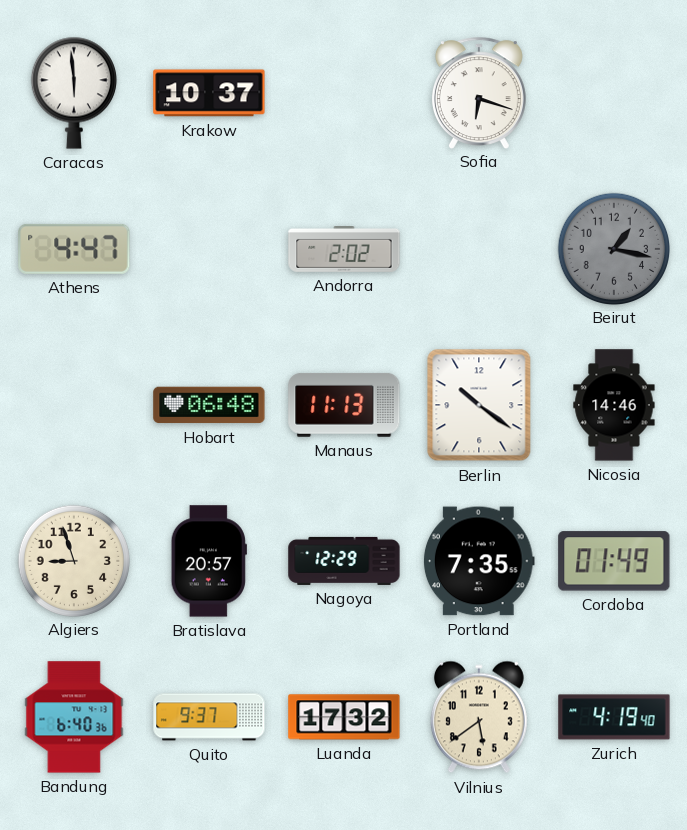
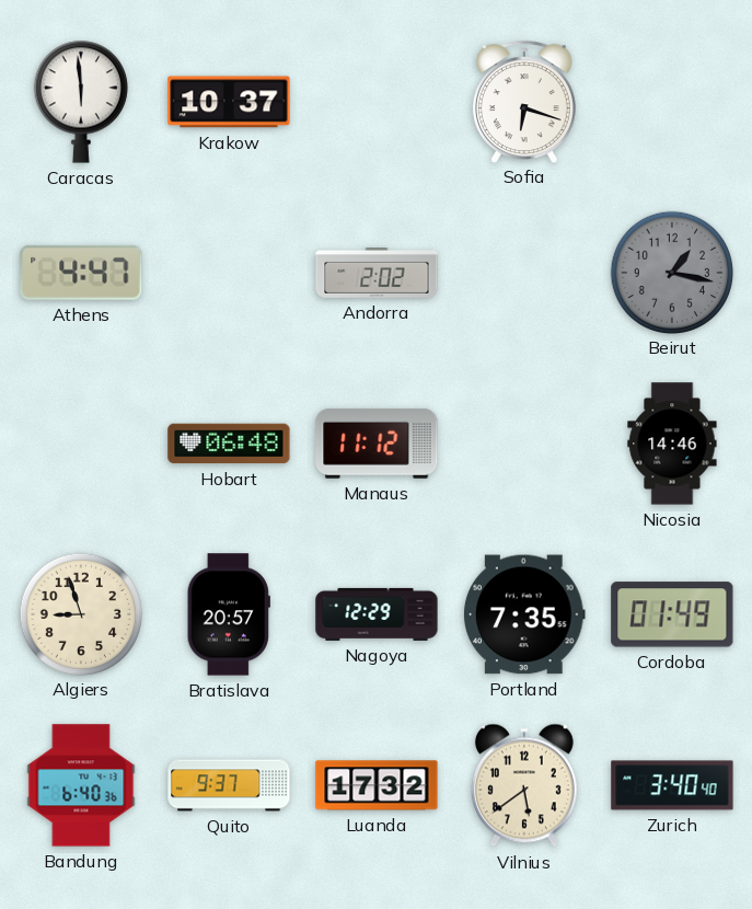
Manaus: 11:13 -> 11:12
Berlin: 10:21 -> none
Zurich: 4:19 -> 3:40
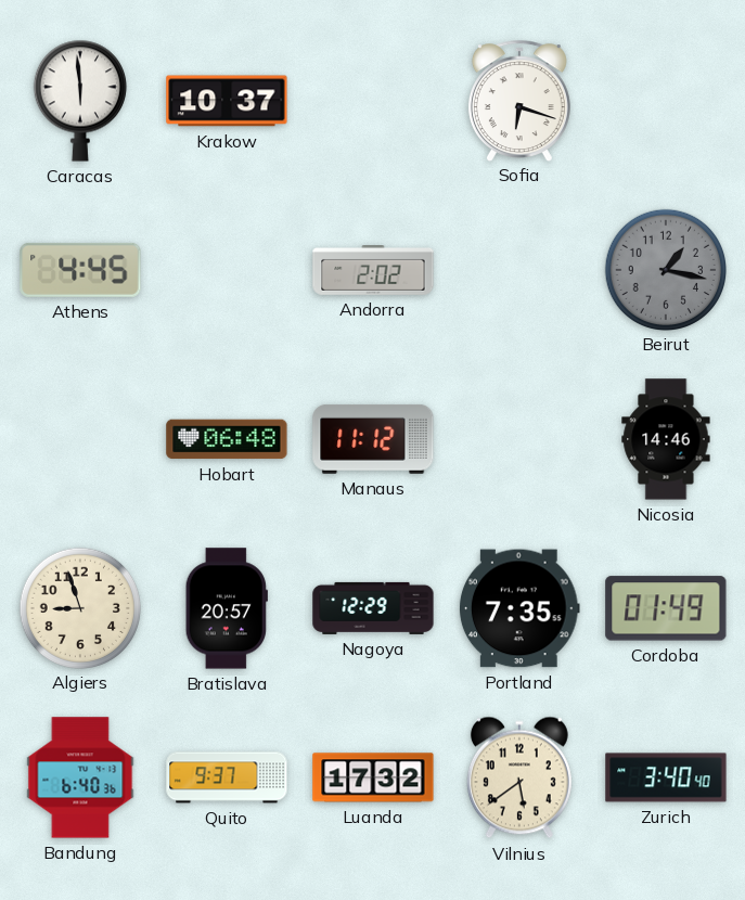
Athens: 4:47 -> 4:45
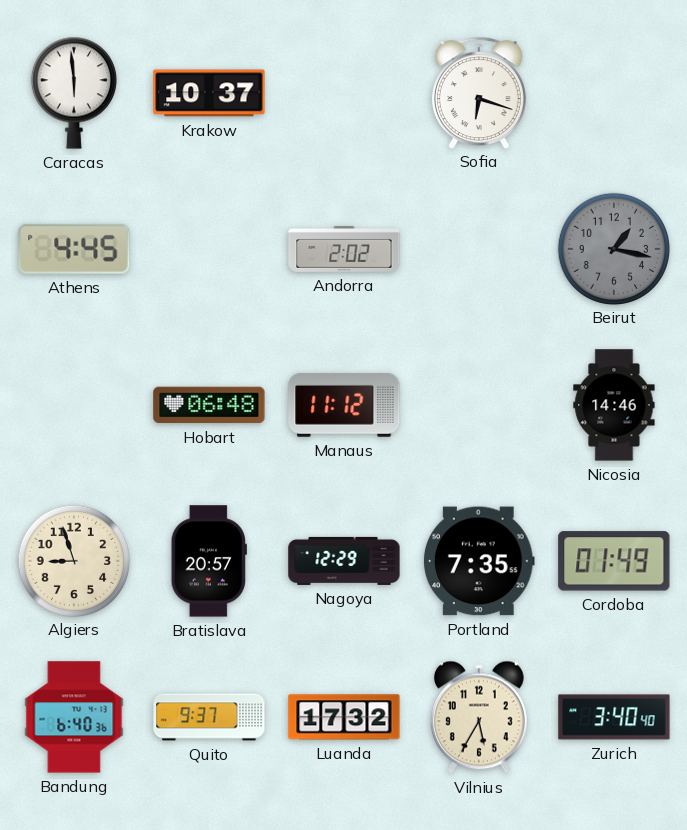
Vilnius: 5:39 -> 5:35
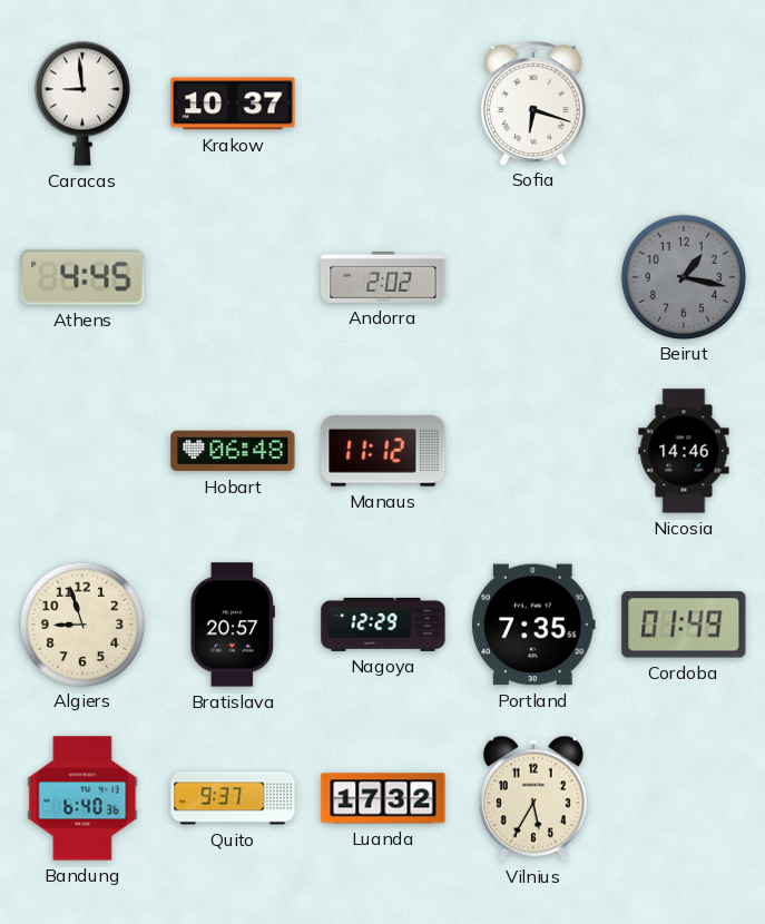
Caracas: 5:59 -> 8:59
Zurich: 3:40 -> none
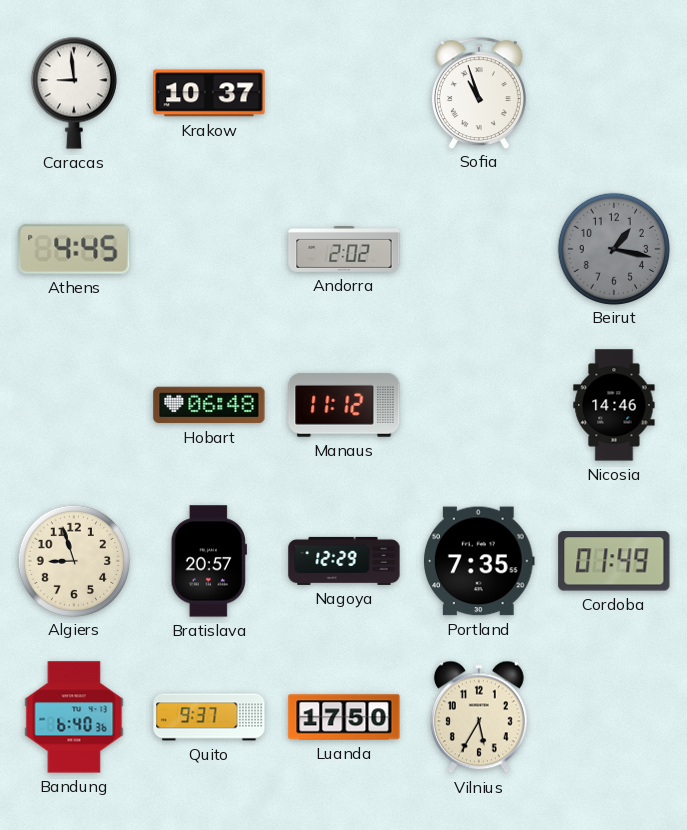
Sofia: 6:18 -> 10:57
Luanda: 17:32 -> 17:50
